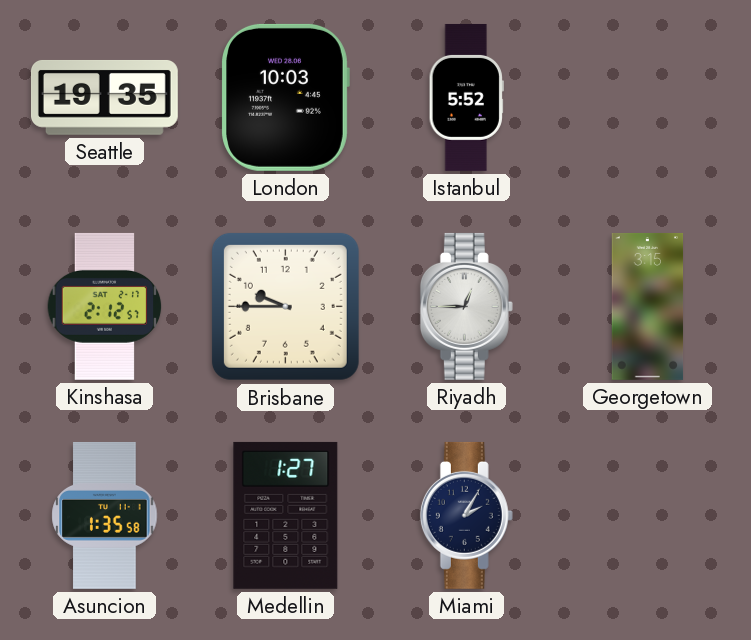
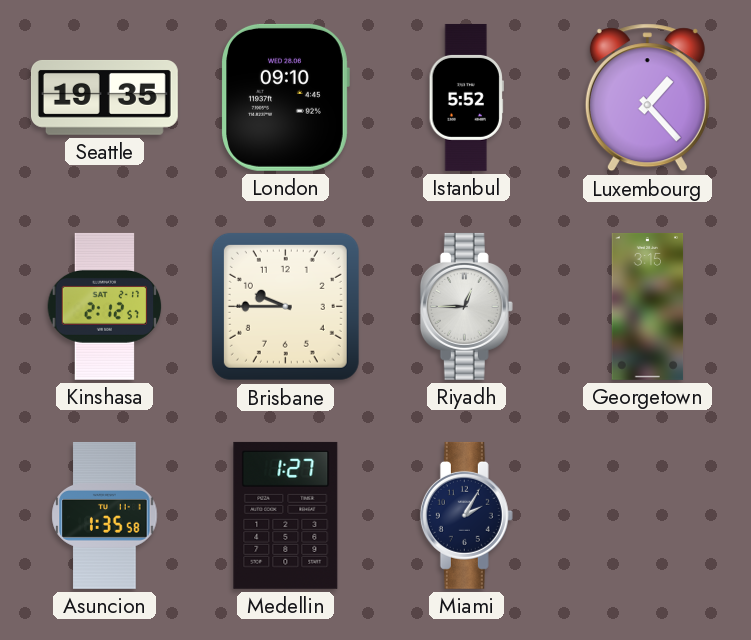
London: 10:03 -> 09:10
Luxembourg: none -> 1:23
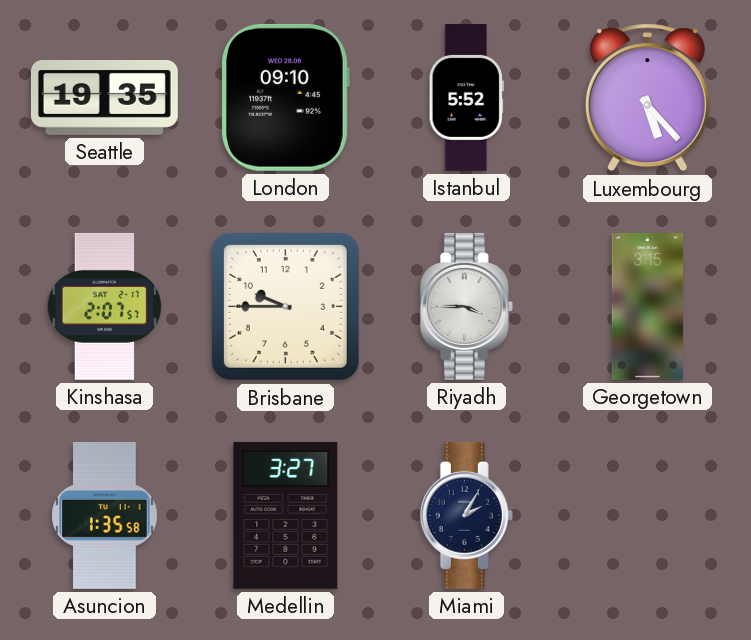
Luxembourg: 1:23 -> 5:23
Kinshasa: 2:12 -> 2:07
Riyadh: 12:45 -> 3:45
Medellin: 1:27 -> 3:27
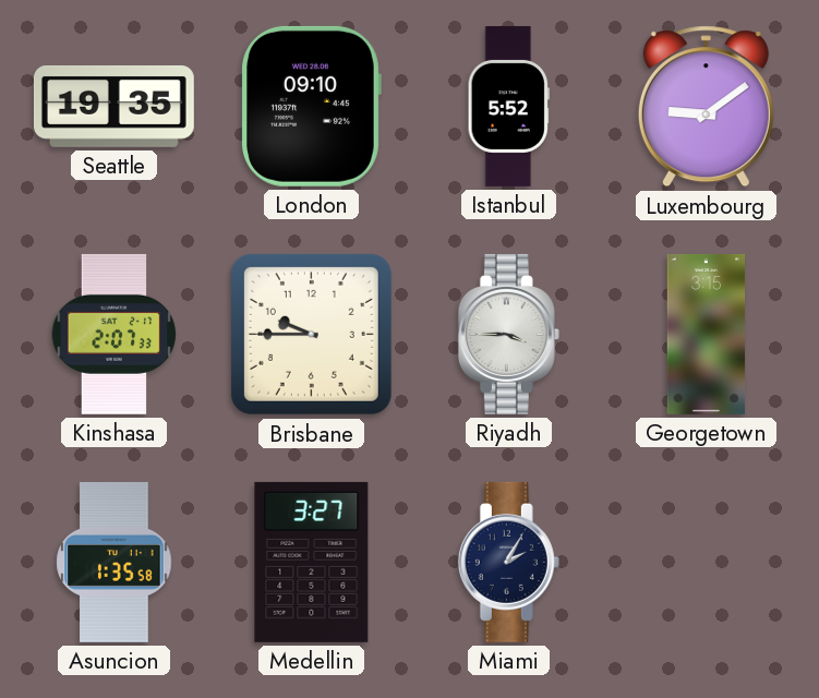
Luxembourg: 5:23 -> 9:09
Kinshasa: 2:07:57 -> 2:07:33
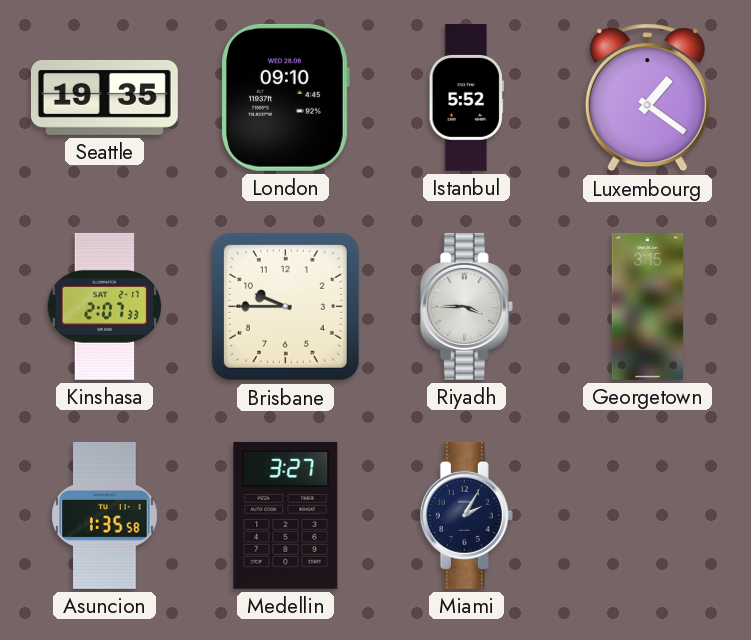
Luxembourg: 9:09 -> 1:21
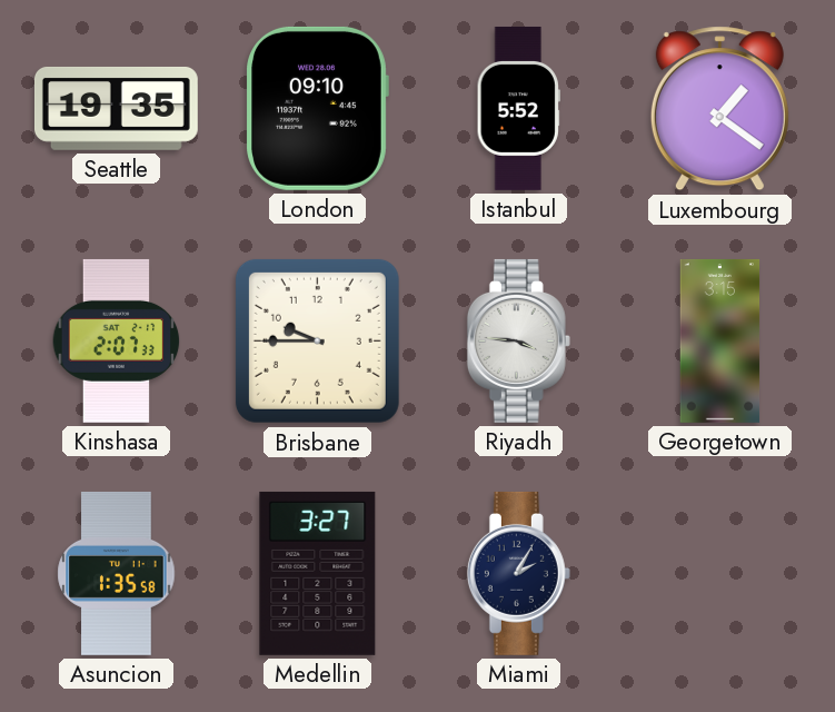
Riyadh: 3:45 -> 3:46
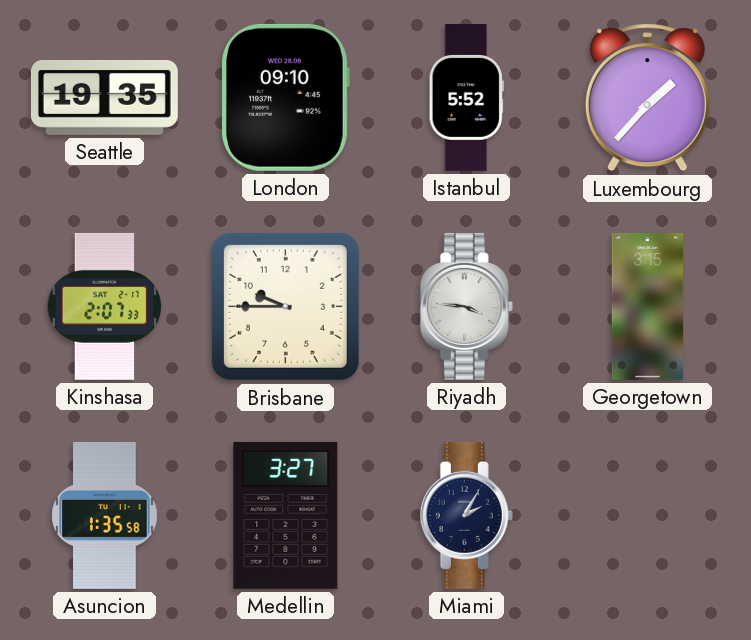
Luxembourg: 1:21 -> 1:37
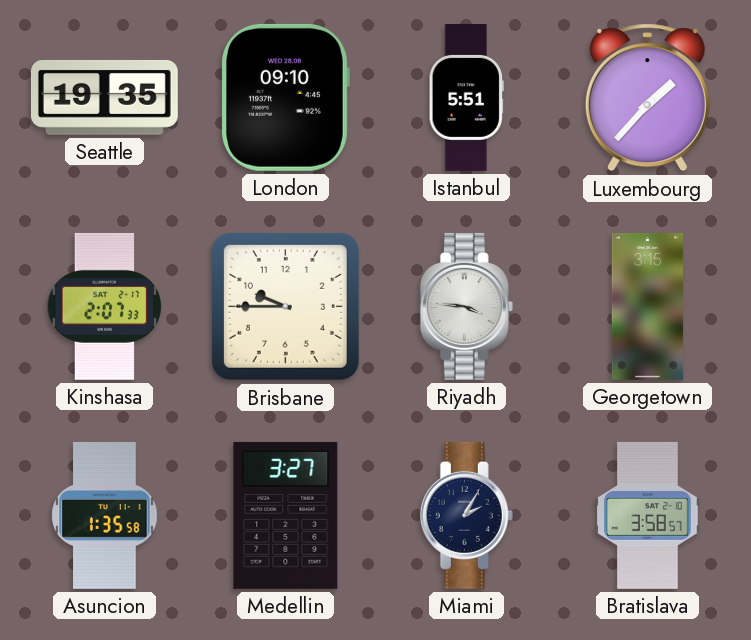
Istanbul: 5:52 -> 5:51
Bratislava: none -> 3:58
